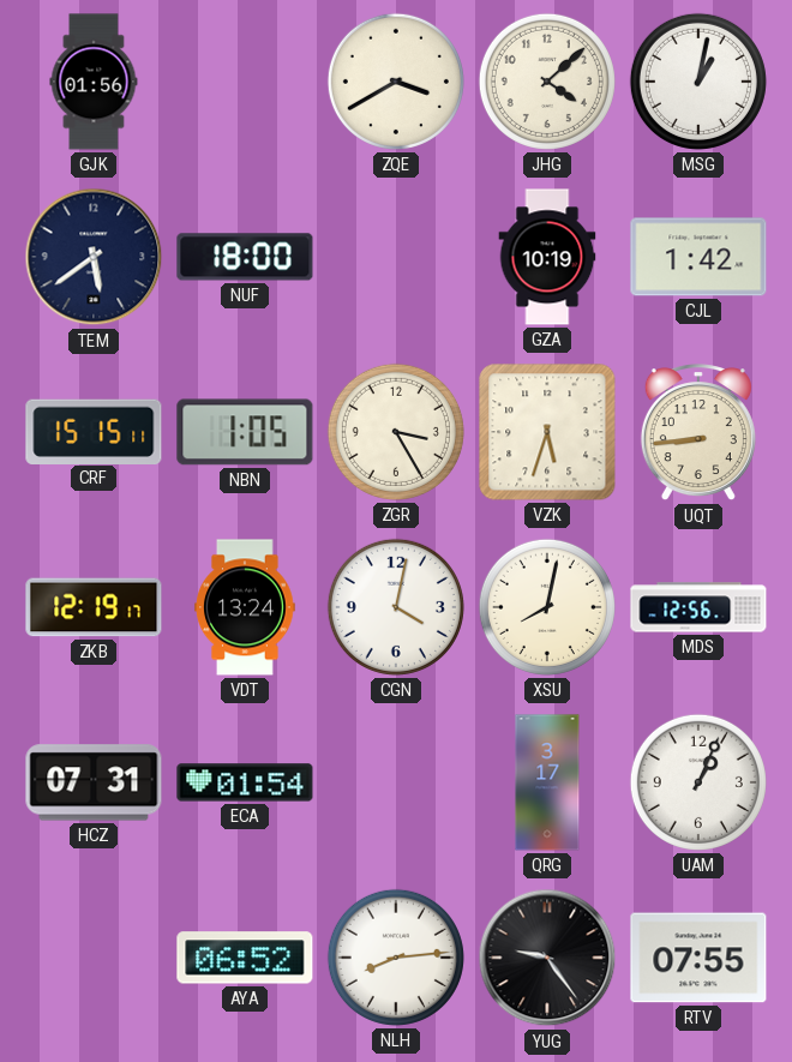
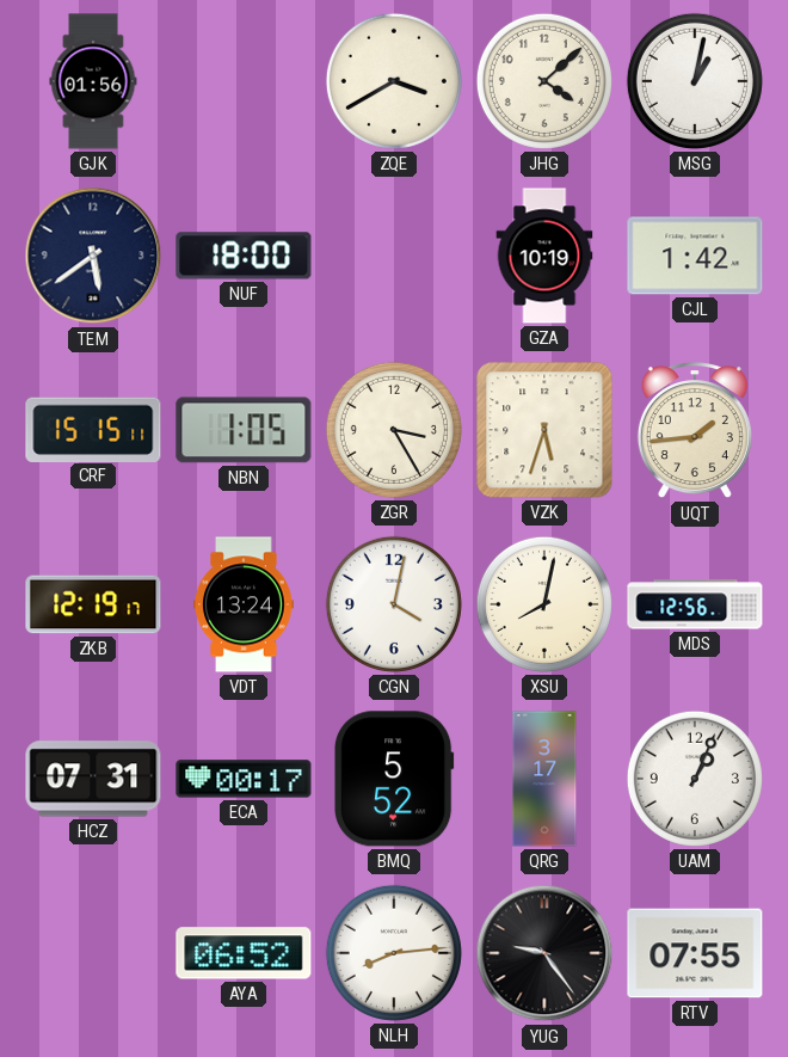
UQT: 8:44 -> 1:44
ECA: 01:54 -> 00:17
BMQ: none -> 5:52
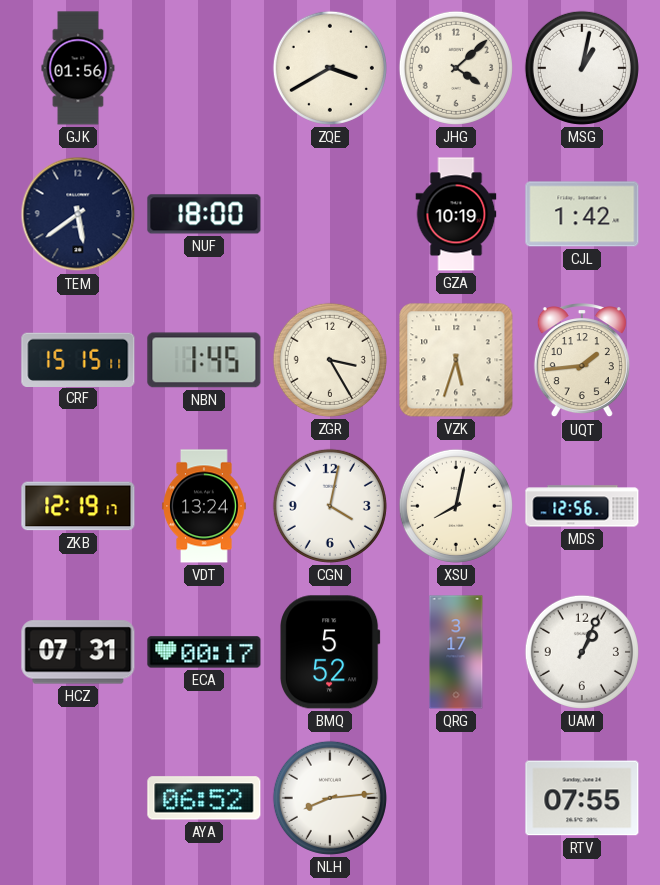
NBN: 1:05 -> 1:45
YUG: 9:24 -> none
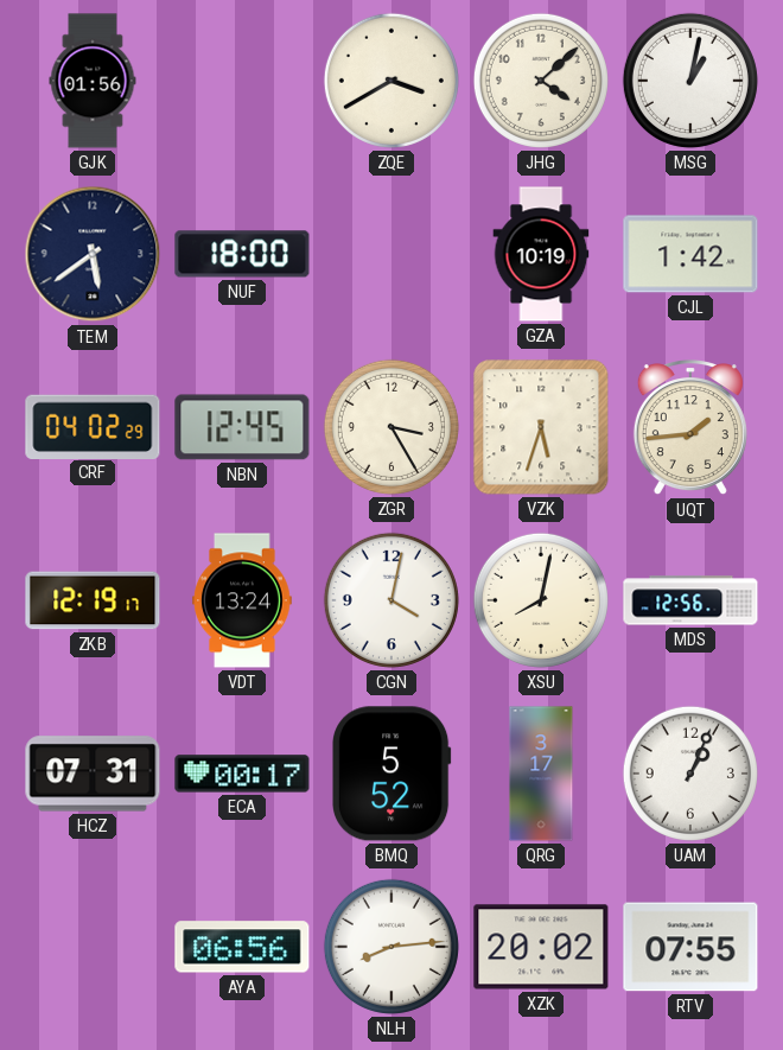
CRF: 15:15 -> 04:02
NBN: 1:45 -> 12:45
AYA: 06:52 -> 06:56
XZK: none -> 20:02
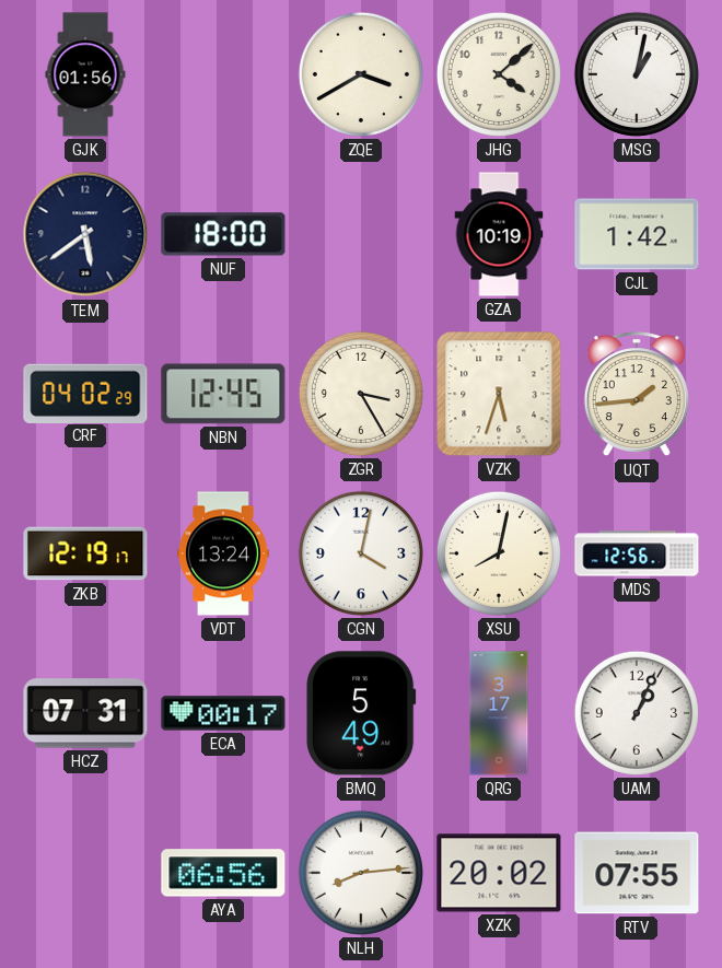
BMQ: 5:52 -> 5:49
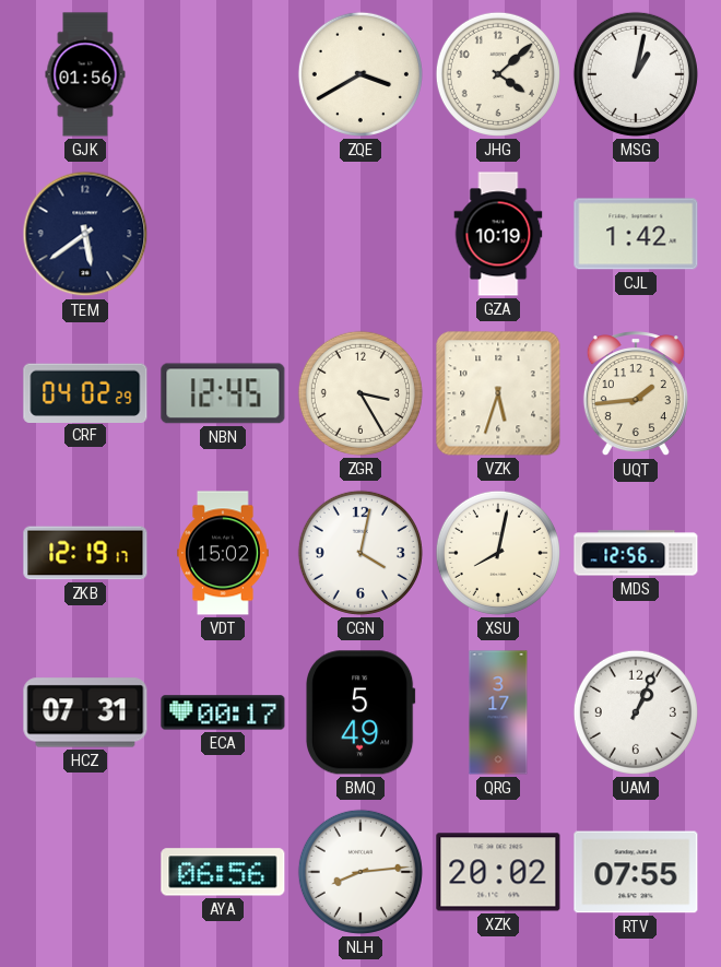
NUF: 18:00 -> none
VDT: 13:24 -> 15:02
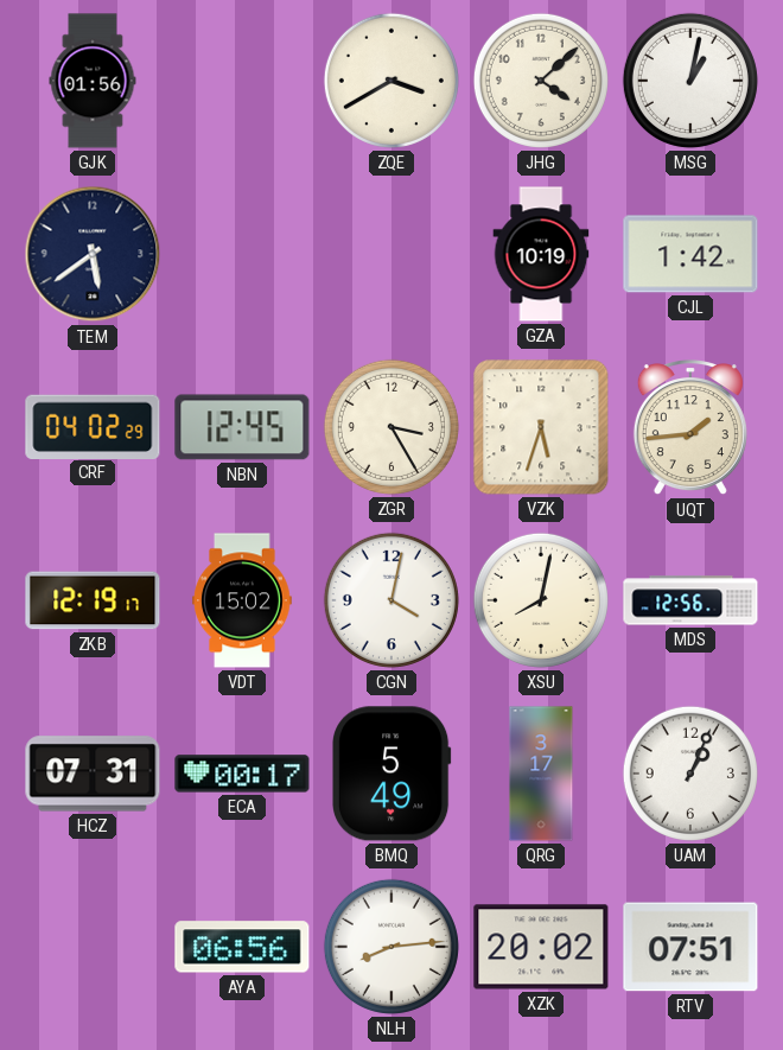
RTV: 07:55 -> 07:51
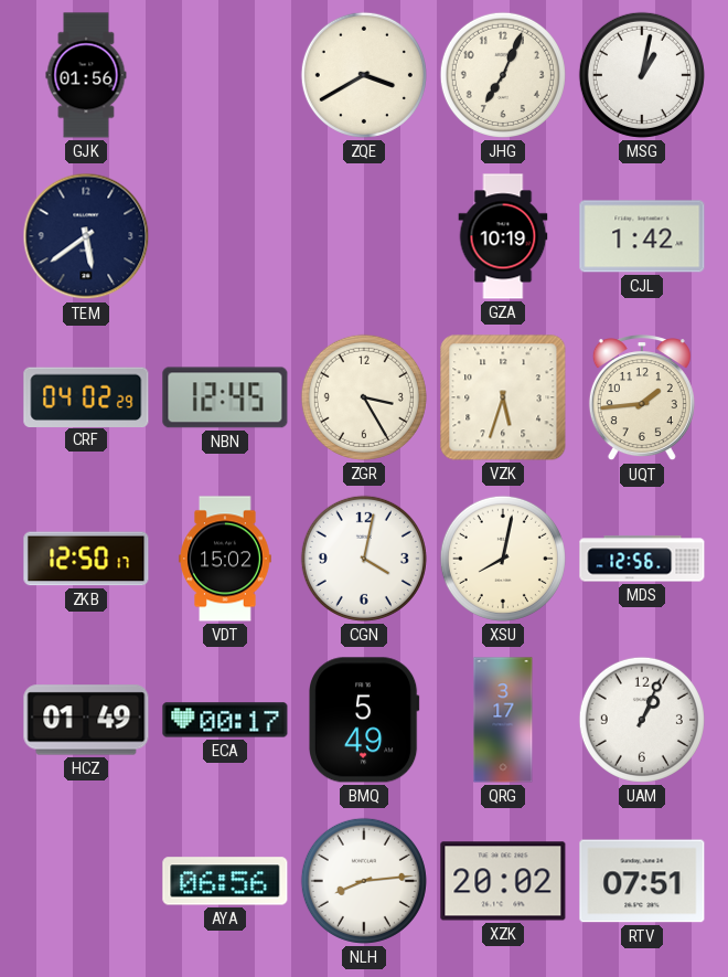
JHG: 4:08 -> 7:04
ZKB: 12:19 -> 12:50
HCZ: 07:31 -> 01:49
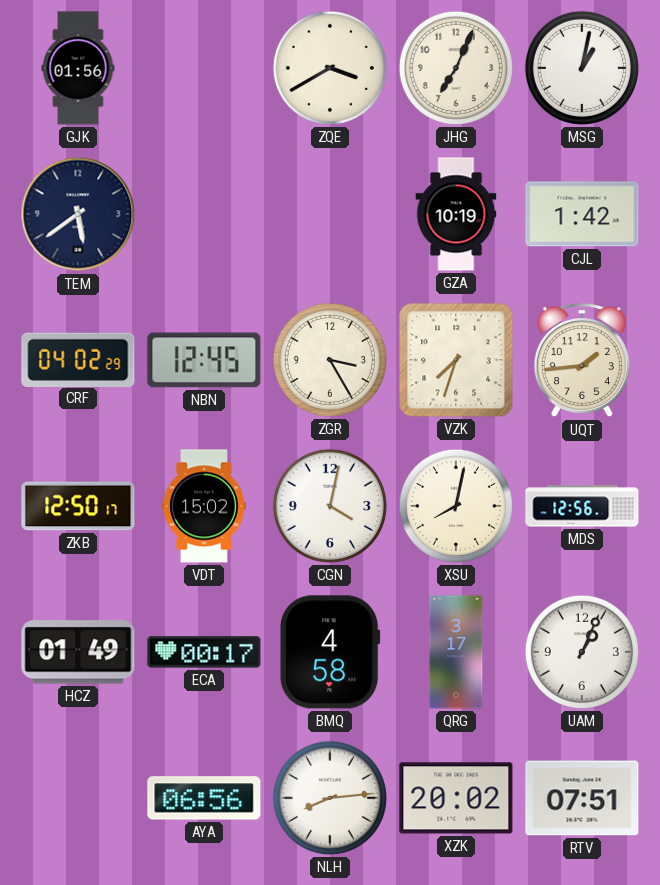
VZK: 5:33 -> 7:33
BMQ: 5:49 -> 4:58
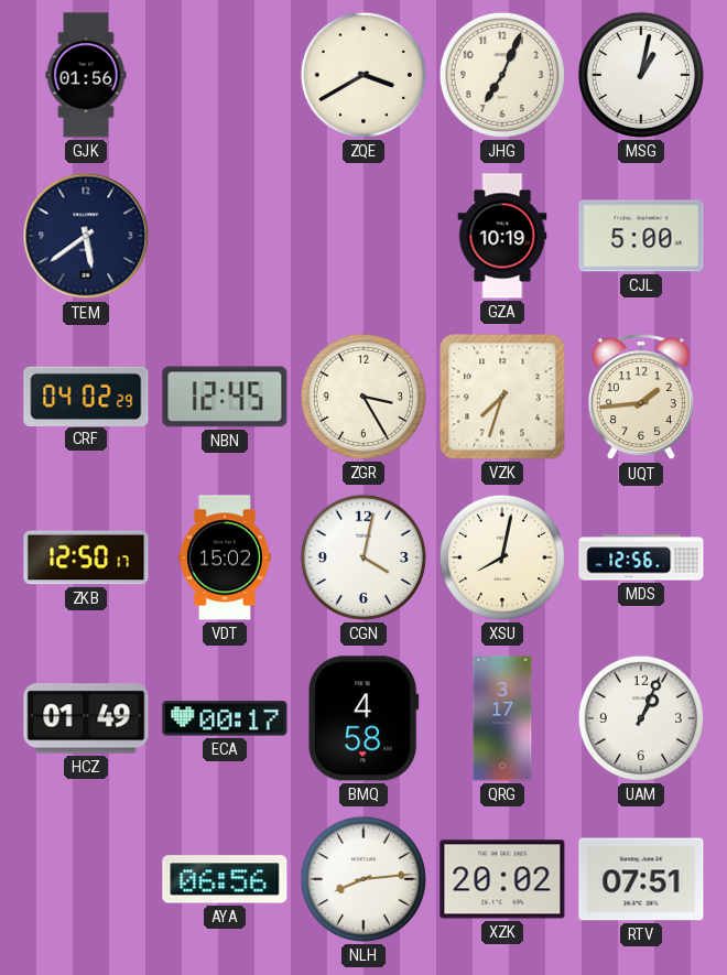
CJL: 1:42 -> 5:00
